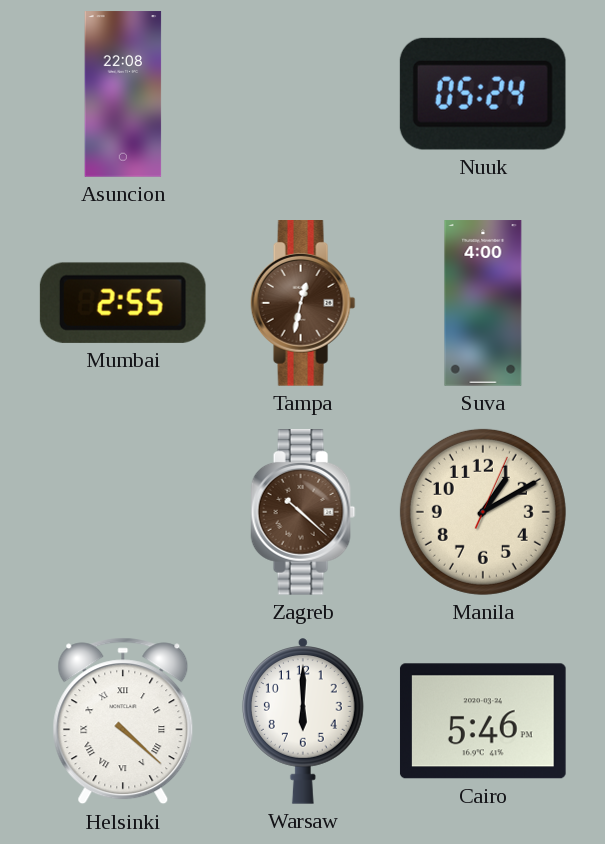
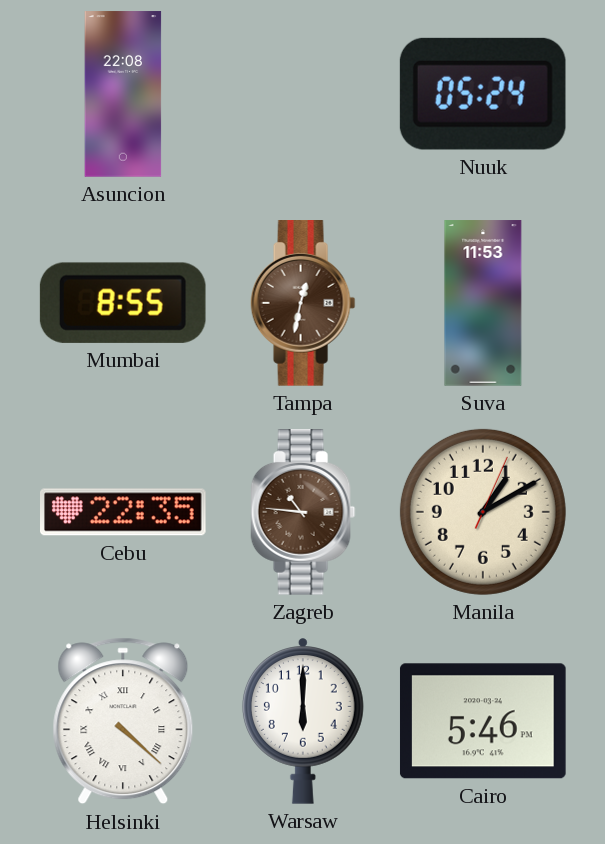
Mumbai: 2:55 -> 8:55
Suva: 4:00 -> 11:53
Cebu: none -> 22:35
Zagreb: 10:22 -> 10:46
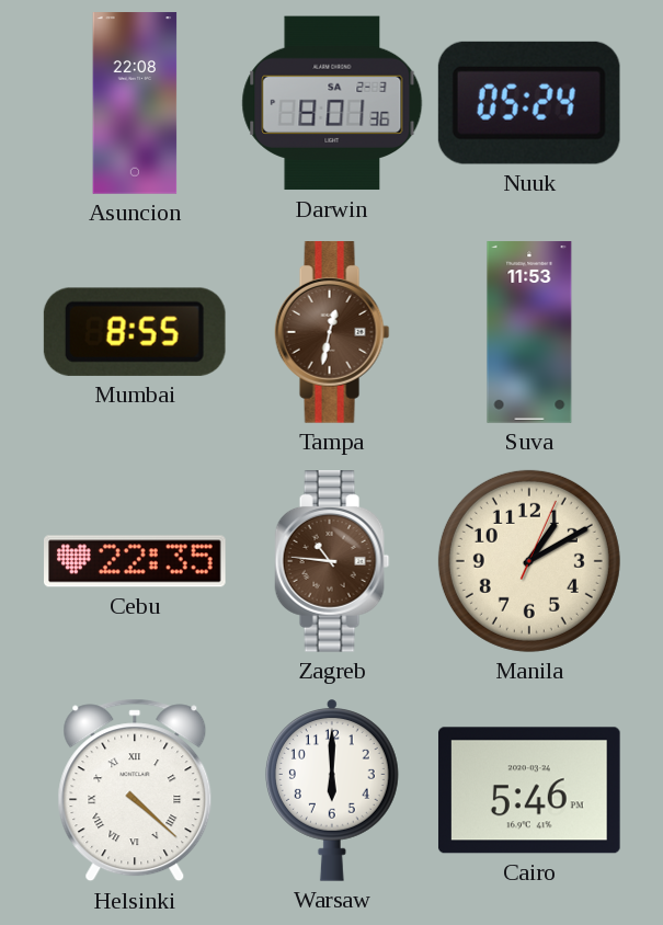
Darwin: none -> 8:01
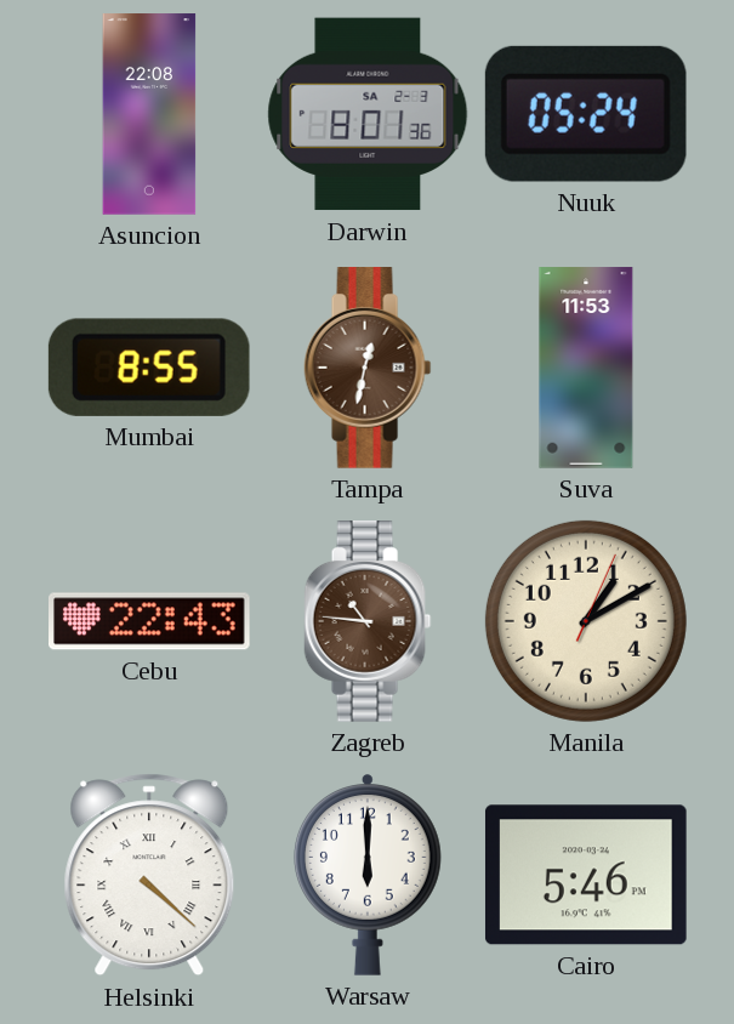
Cebu: 22:35 -> 22:43
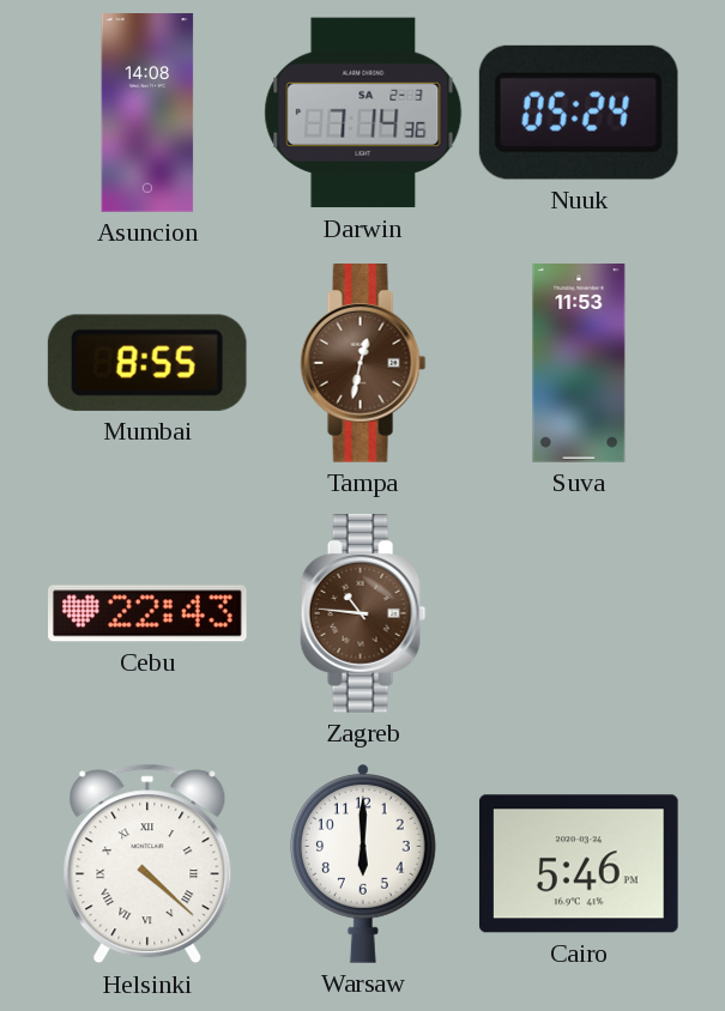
Asuncion: 22:08 -> 14:08
Darwin: 8:01 -> 7:14
Manila: 1:10 -> none
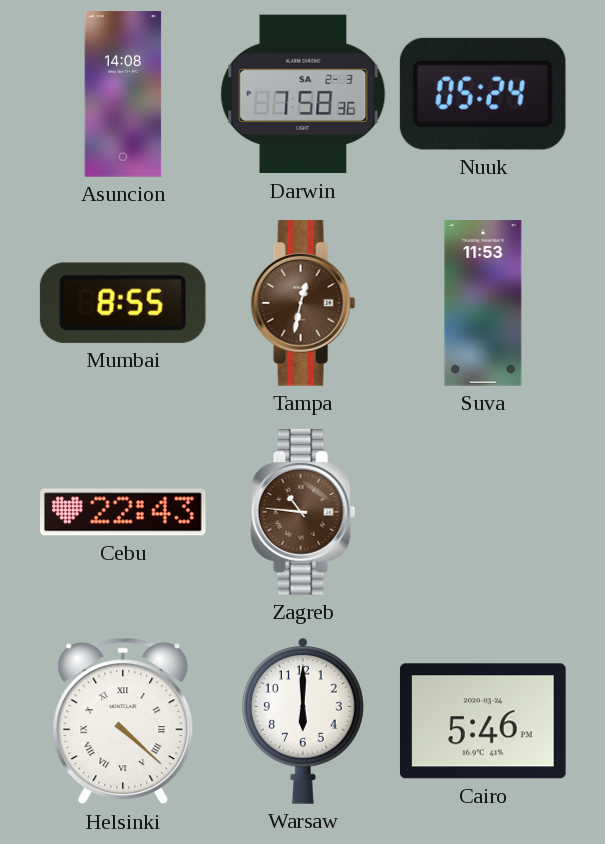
Darwin: 7:14 -> 7:58
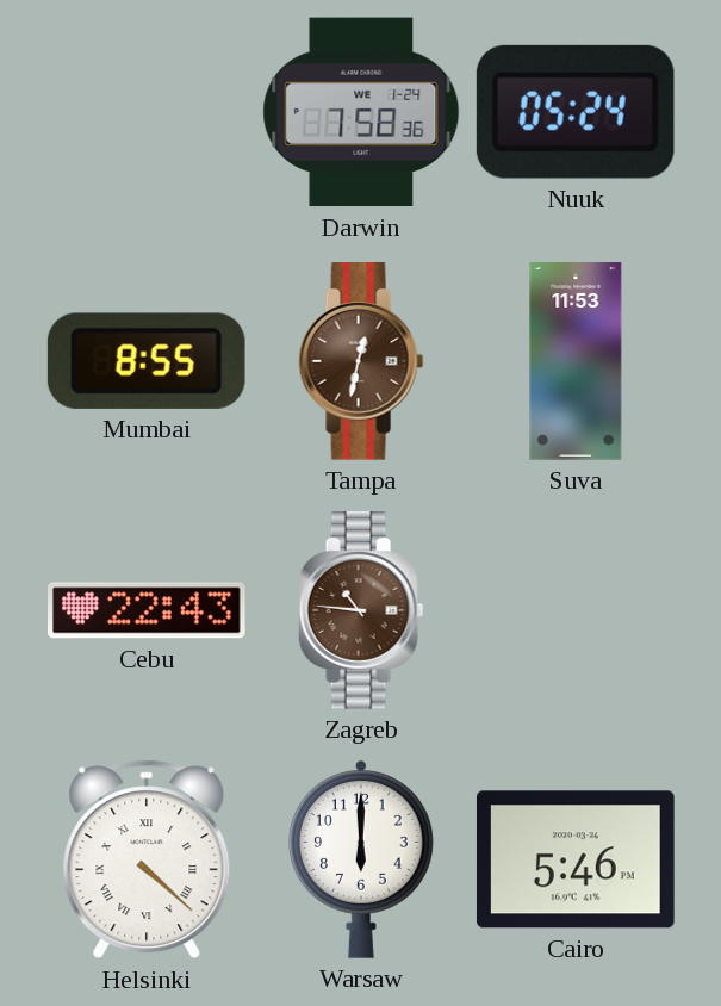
Asuncion: 14:08 -> none
Darwin date: SA 2-3 -> WE 1-24
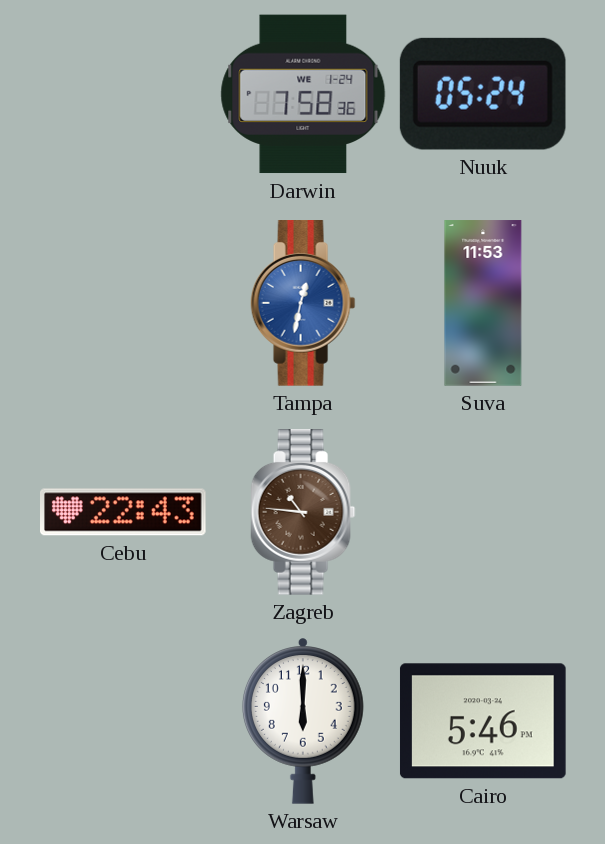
Mumbai: 8:55 -> none
Tampa dial: brown -> blue
Helsinki: 4:22 -> none
